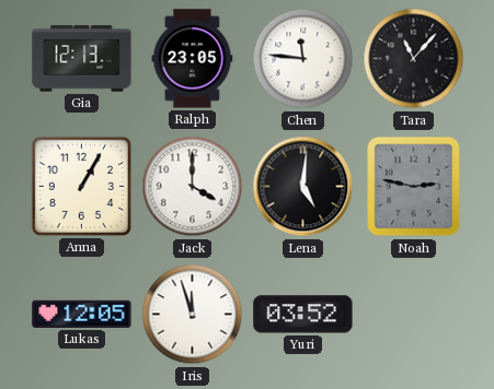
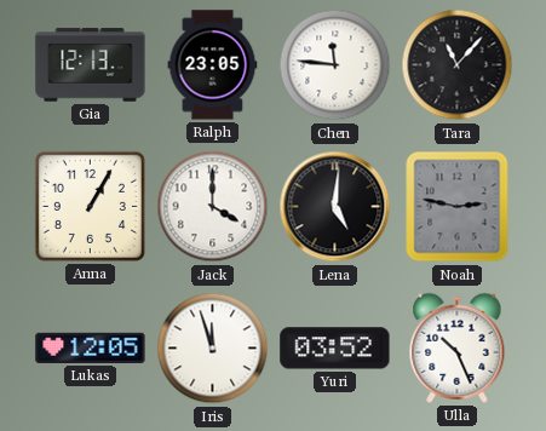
Ulla: none -> 10:26
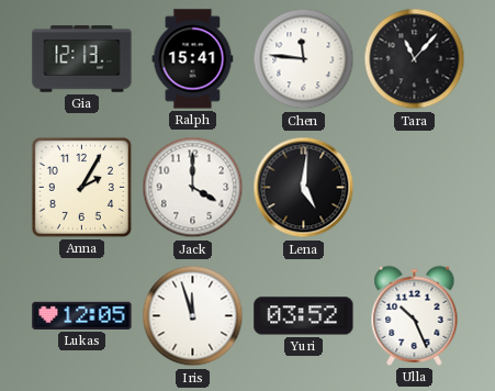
Ralph: 23:05 -> 15:41
Anna: 1:05 -> 2:05
Noah: 2:47 -> none
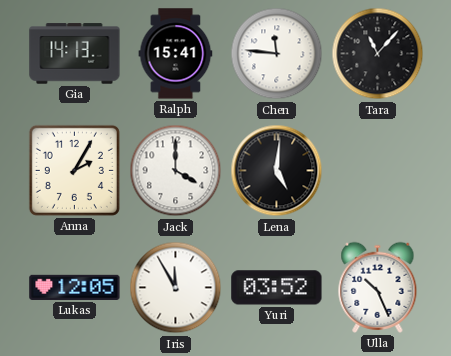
Gia: 12:13 -> 14:13
Iris: 11:57 -> 11:55
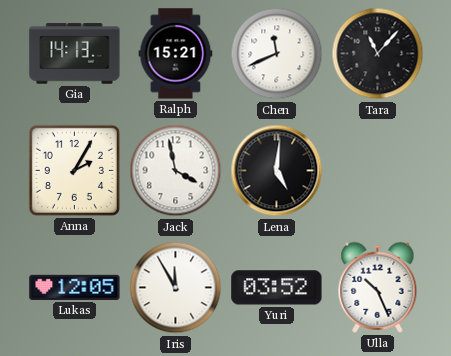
Ralph: 15:41 -> 15:21
Chen: 11:46 -> 11:41
Jack: 4:00 -> 3:58
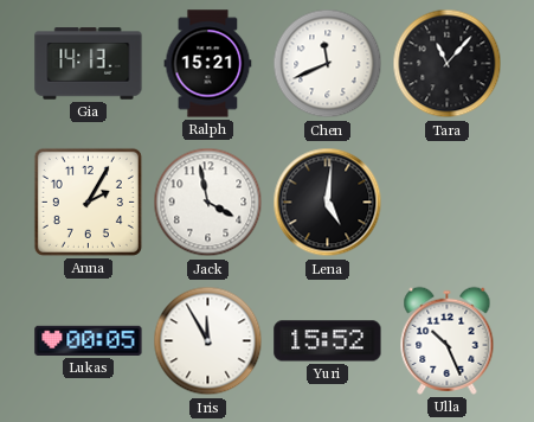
Lukas: 12:05 -> 00:05
Yuri: 03:52 -> 15:52
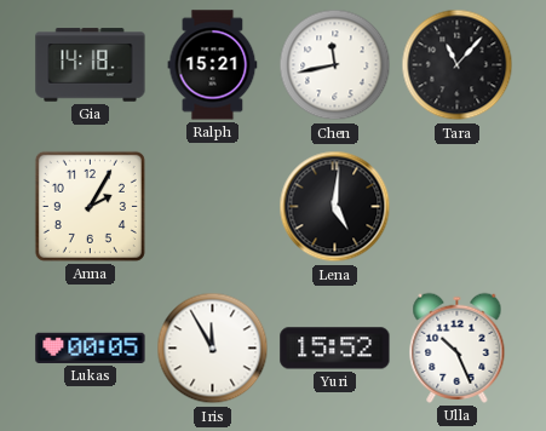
Gia: 14:13 -> 14:18
Chen: 11:41 -> 11:43
Jack: 3:58 -> none
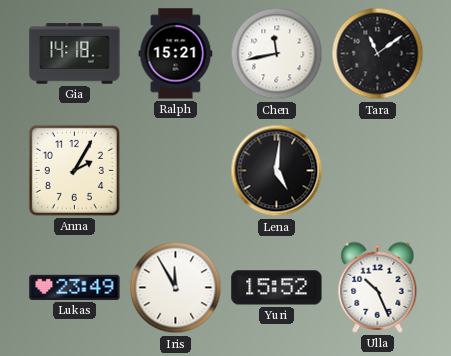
Tara: 11:07 -> 11:09
Lukas: 00:05 -> 23:49
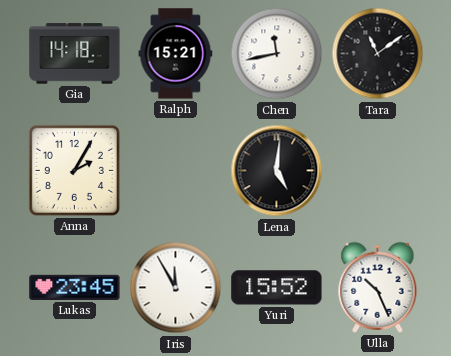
Lukas: 23:49 -> 23:45
